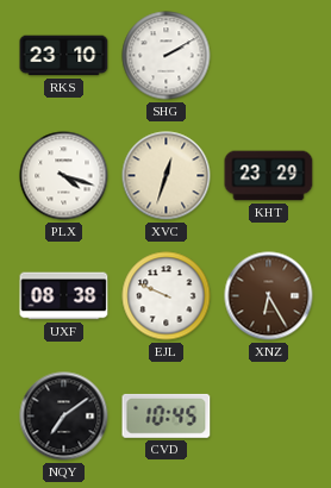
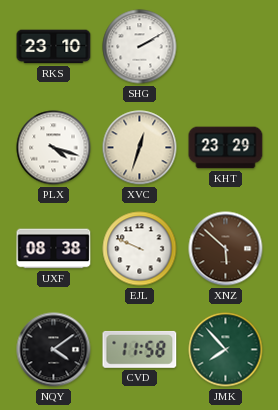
XNZ: 6:25 -> 5:52
NQY: 7:09 -> 4:09
CVD: 10:45 -> 11:58
JMK: none -> 7:53
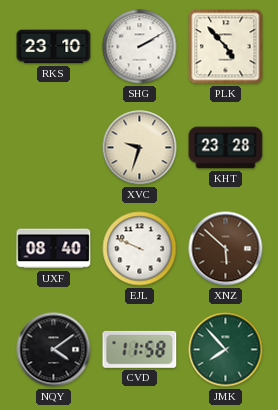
PLK: none -> 4:53
PLX: 4:18 -> none
XVC: 12:33 -> 9:33
KHT: 23:29 -> 23:28
UXF: 08:38 -> 08:40
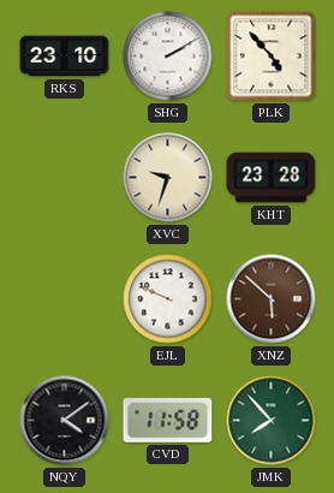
UXF: 08:40 -> none
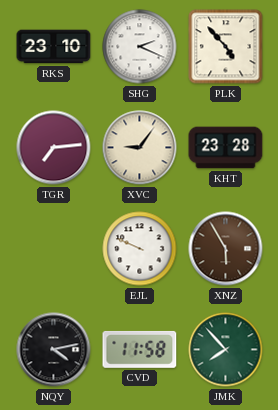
SHG: 2:10 -> 2:19
TGR: none -> 7:14
XVC: 9:33 -> 9:06
XNZ: 5:52 -> 5:55
NQY: 4:09 -> 4:13
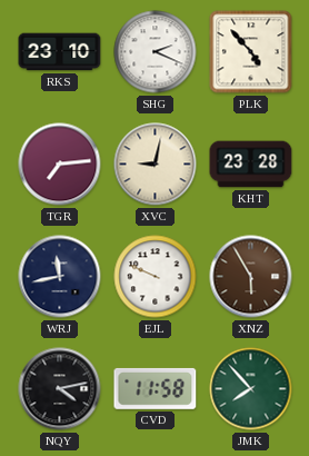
XVC: 9:06 -> 9:02
WRJ: none -> 11:43
